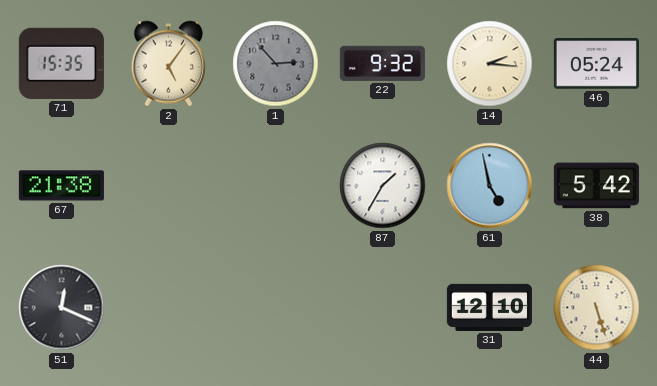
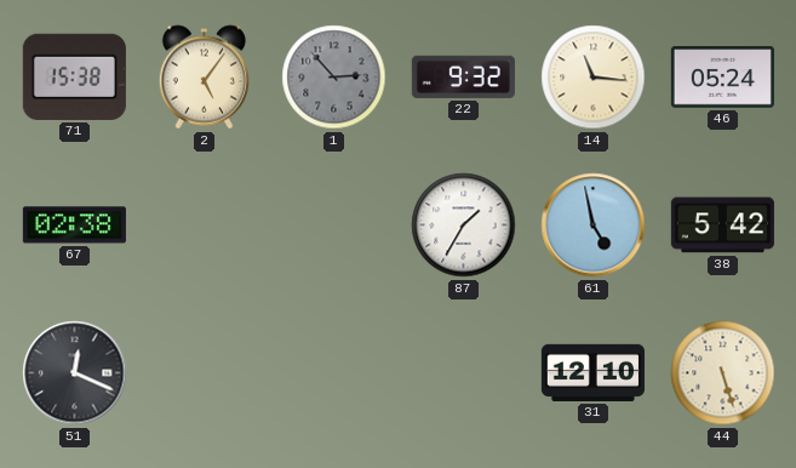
71: 15:35 -> 15:38
14: 2:16 -> 11:16
67: 21:38 -> 02:38
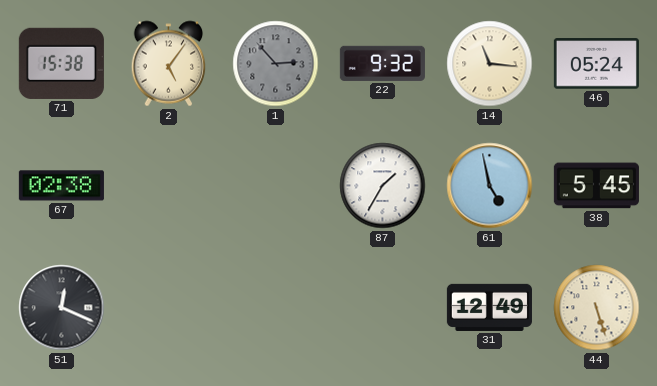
38: 5:42 -> 5:45
31: 12:10 -> 12:49
